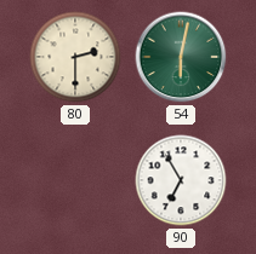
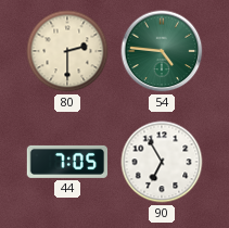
54: 6:02 -> 4:46
44: none -> 7:05
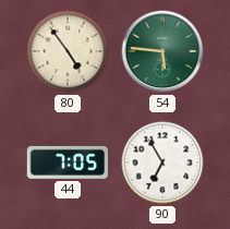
80: 2:30 -> 4:54
54: 4:46 -> 5:46
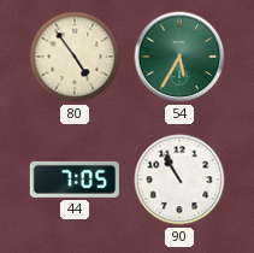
54: 5:46 -> 5:35
90: 6:55 -> 10:55
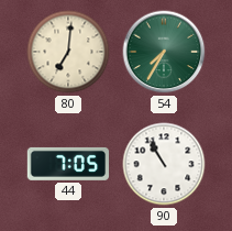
80: 4:54 -> 7:01
54: 5:35 -> 7:35
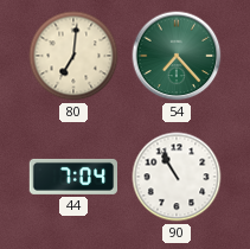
54: 7:35 -> 7:23
44: 7:05 -> 7:04
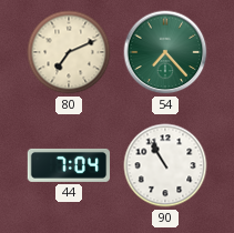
80: 7:01 -> 7:11
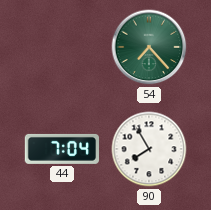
80: 7:11 -> none
90: 10:55 -> 7:55
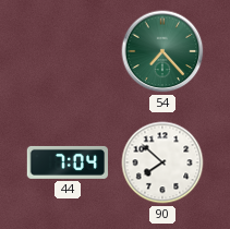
90: 7:55 -> 7:52
